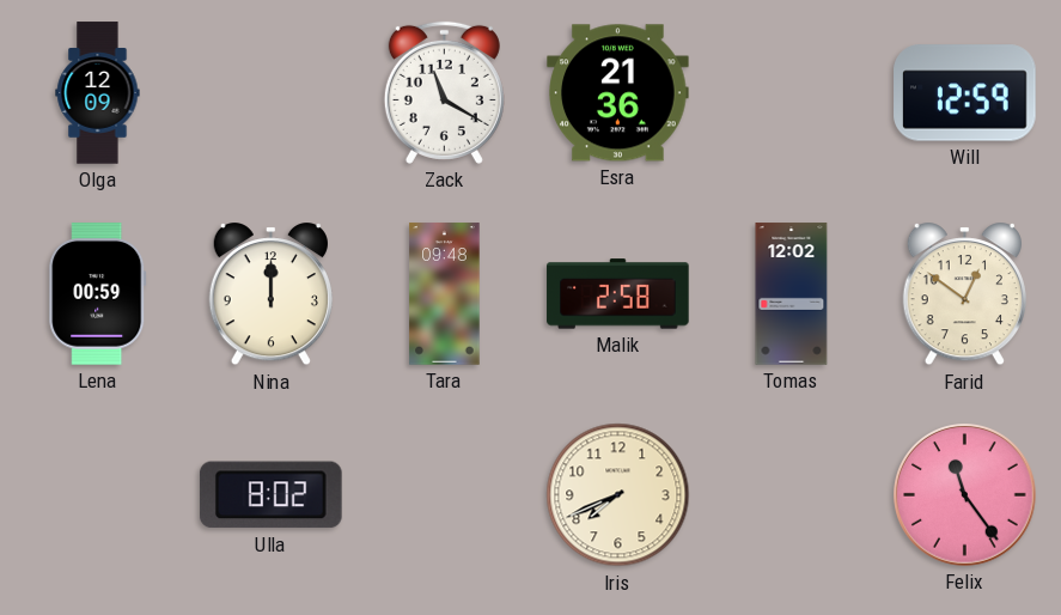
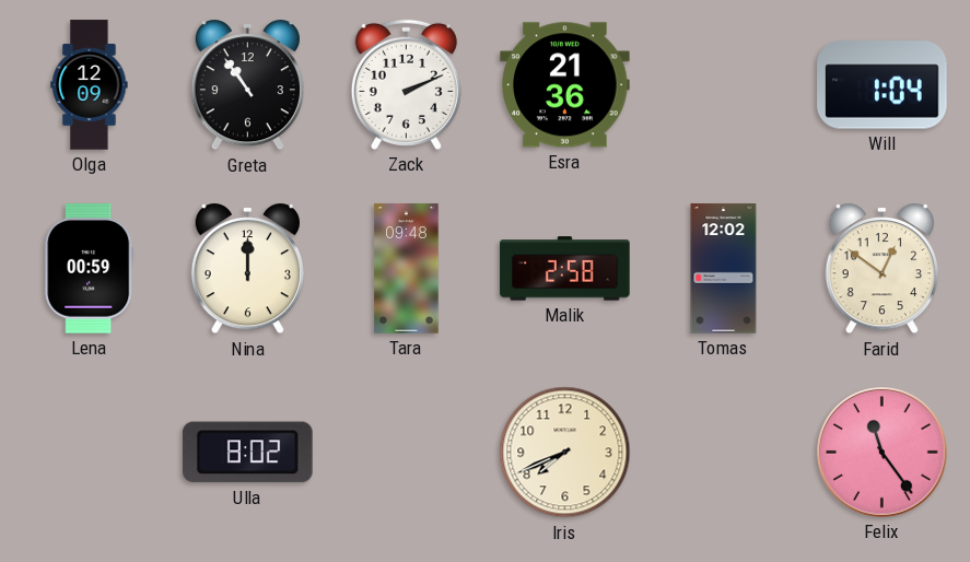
Greta: none -> 10:54
Zack: 11:20 -> 2:11
Will: 12:59 -> 1:04
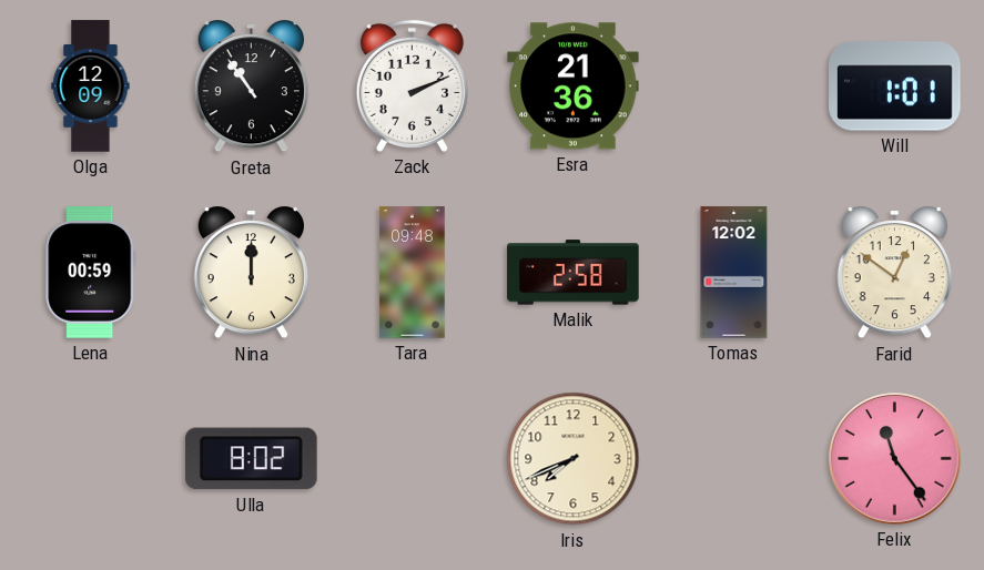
Will: 1:04 -> 1:01
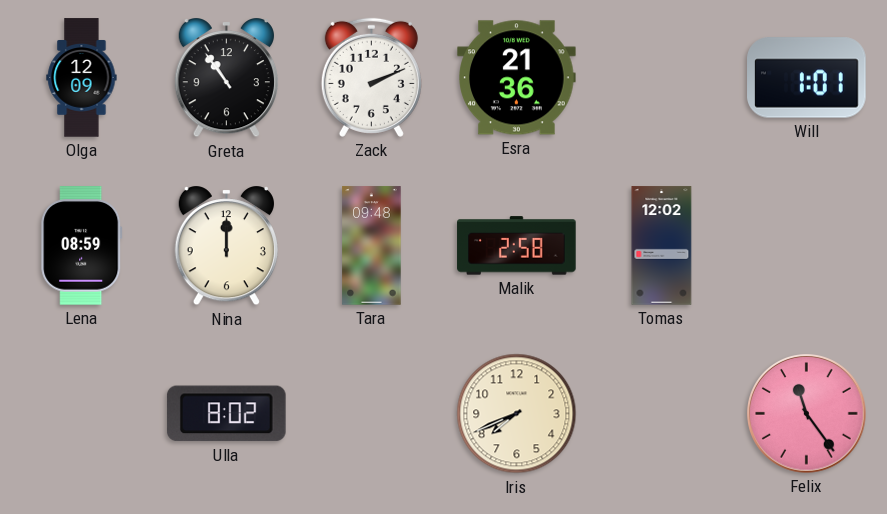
Lena: 00:59 -> 08:59
Farid: 12:51 -> none
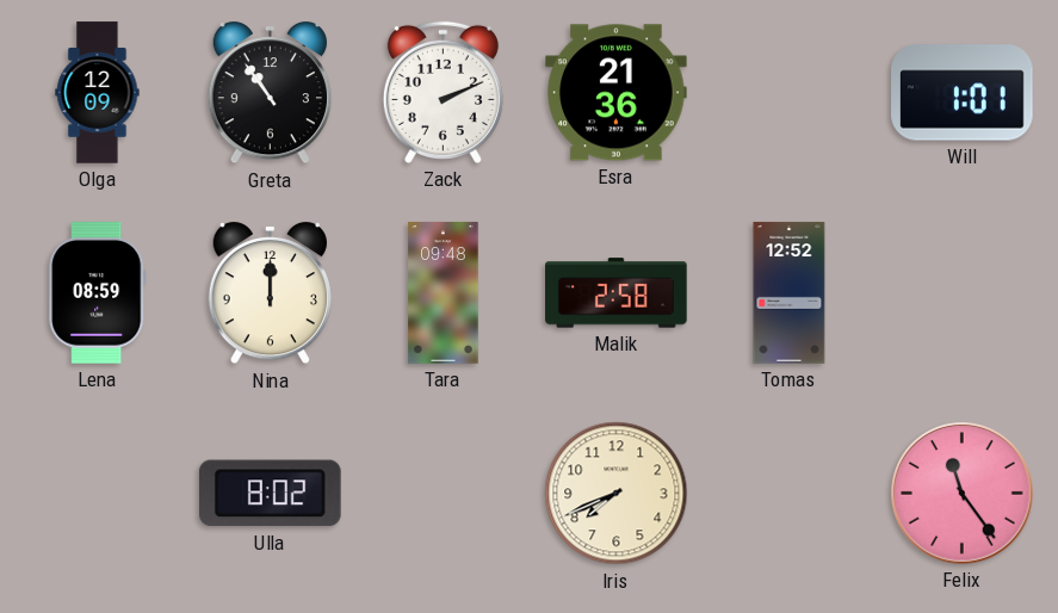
Tomas: 12:02 -> 12:52
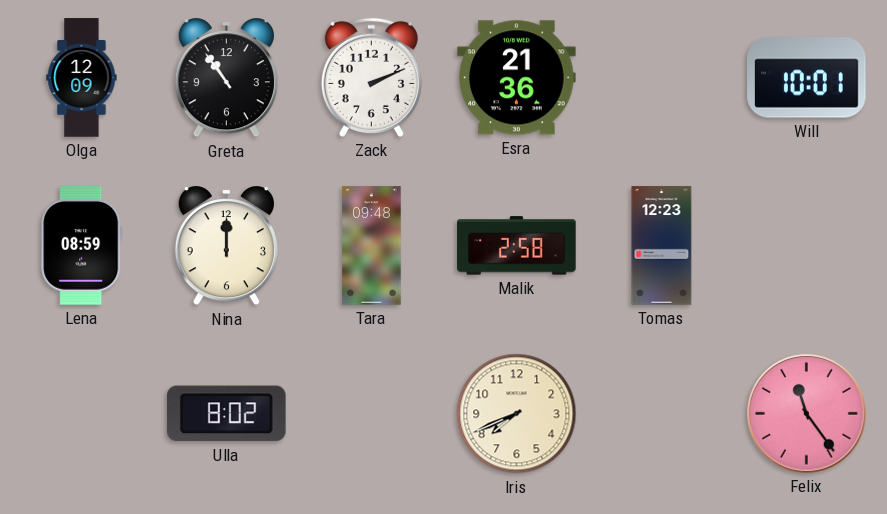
Will: 1:01 -> 10:01
Tomas: 12:52 -> 12:23
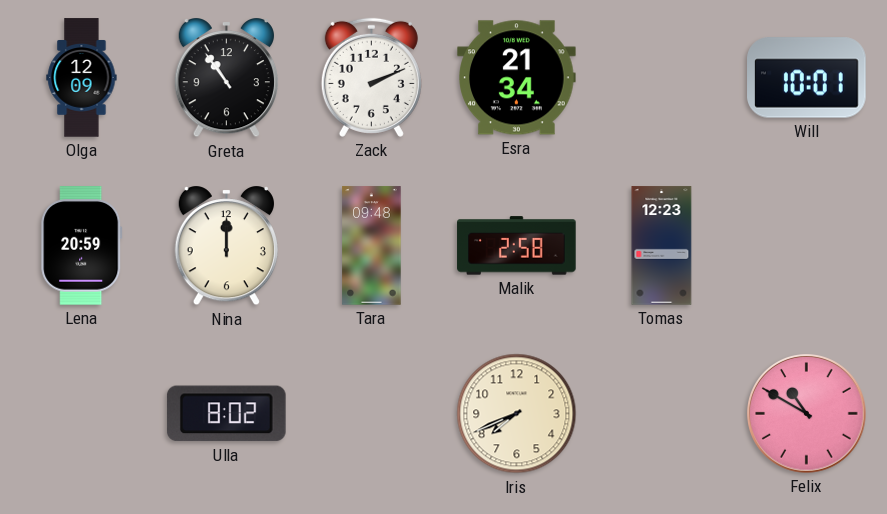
Esra: 21:36 -> 21:34
Lena: 08:59 -> 20:59
Felix: 11:24 -> 10:50
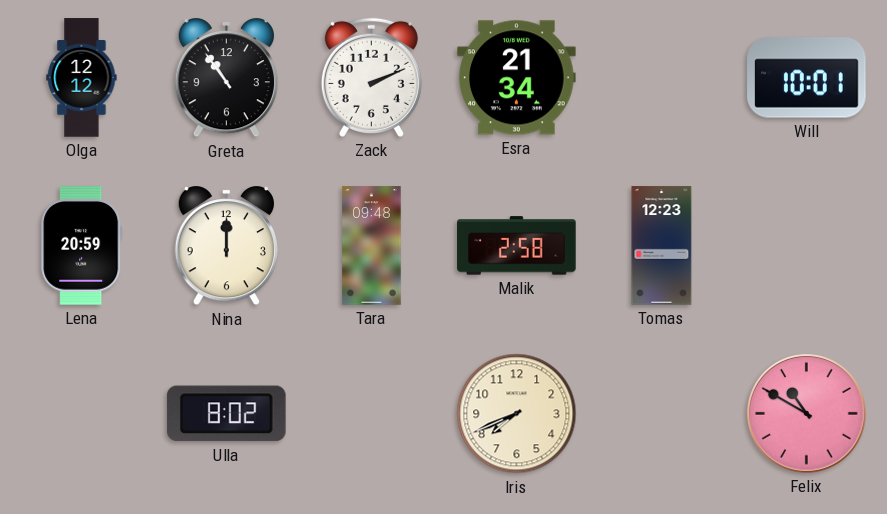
Olga: 12:09 -> 12:12
